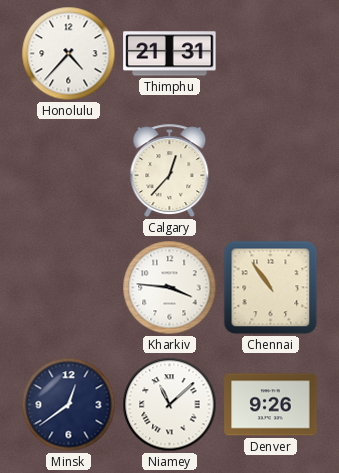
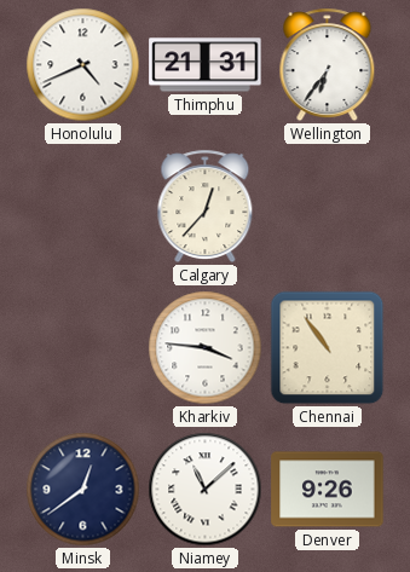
Honolulu: 4:37 -> 4:41
Wellington: none -> 6:36
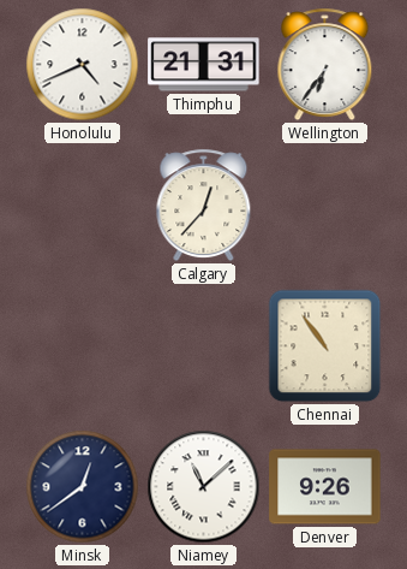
Kharkiv: 3:46 -> none
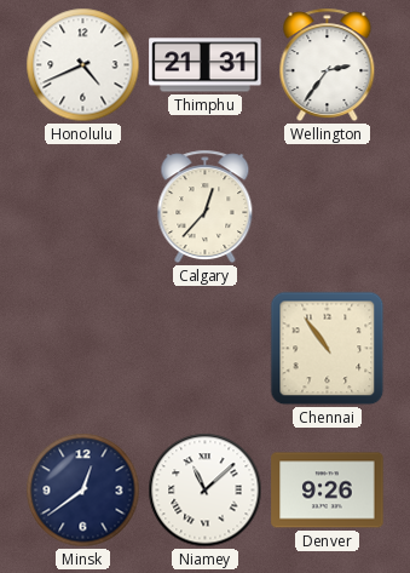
Wellington: 6:36 -> 2:36
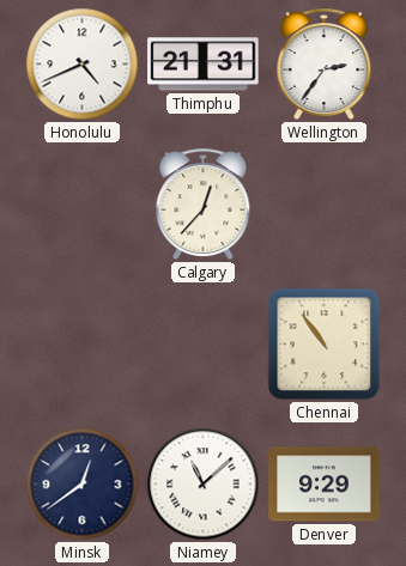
Denver: 9:26 -> 9:29
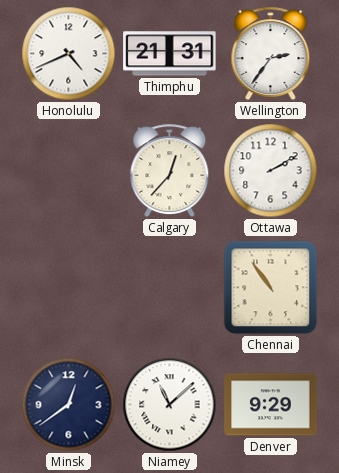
Ottawa: none -> 2:10
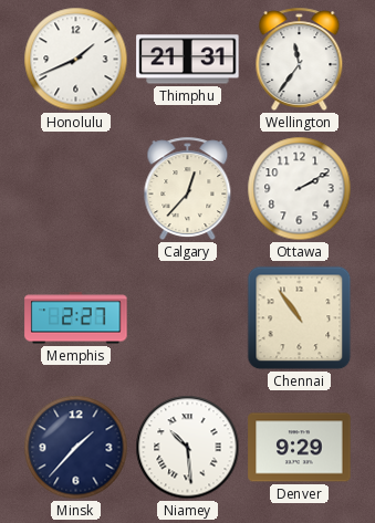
Honolulu: 4:41 -> 1:41
Wellington: 2:36 -> 11:36
Memphis: none -> 2:27
Minsk: 12:39 -> 1:37
Niamey: 11:08 -> 10:29
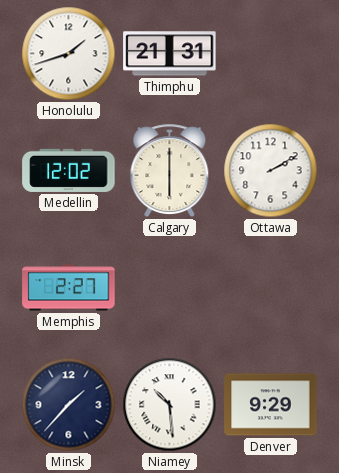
Honolulu: 1:41 -> 1:42
Wellington: 11:36 -> none
Medellin: none -> 12:02
Calgary: 12:37 -> 6:00
Chennai: 10:54 -> none
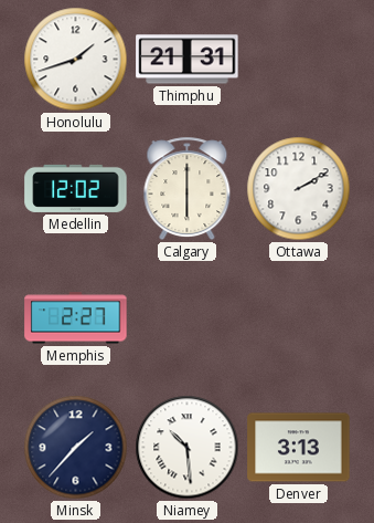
Denver: 9:29 -> 3:13
